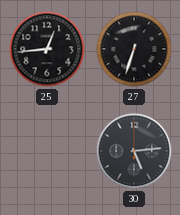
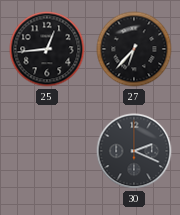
27: 6:33 -> 6:37
30: 5:14 -> 2:19
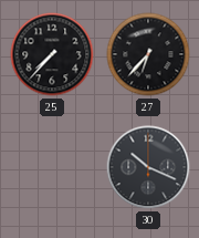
25: 12:44 -> 7:37
30: 2:19 -> 10:19
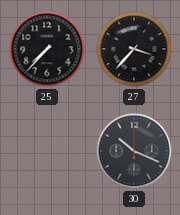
27: 6:37 -> 3:37
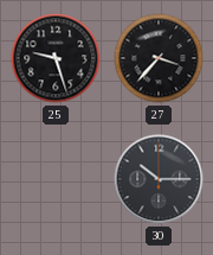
25: 7:37 -> 9:27
30: 10:19 -> 10:15
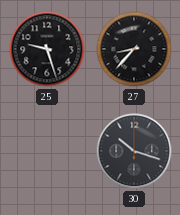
27: 3:37 -> 8:37
30: 10:15 -> 10:18
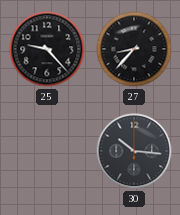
25: 9:27 -> 9:23
30: 10:18 -> 10:16
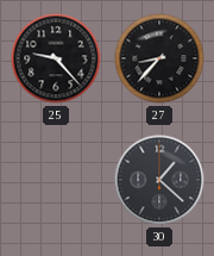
30: 10:16 -> 1:22
